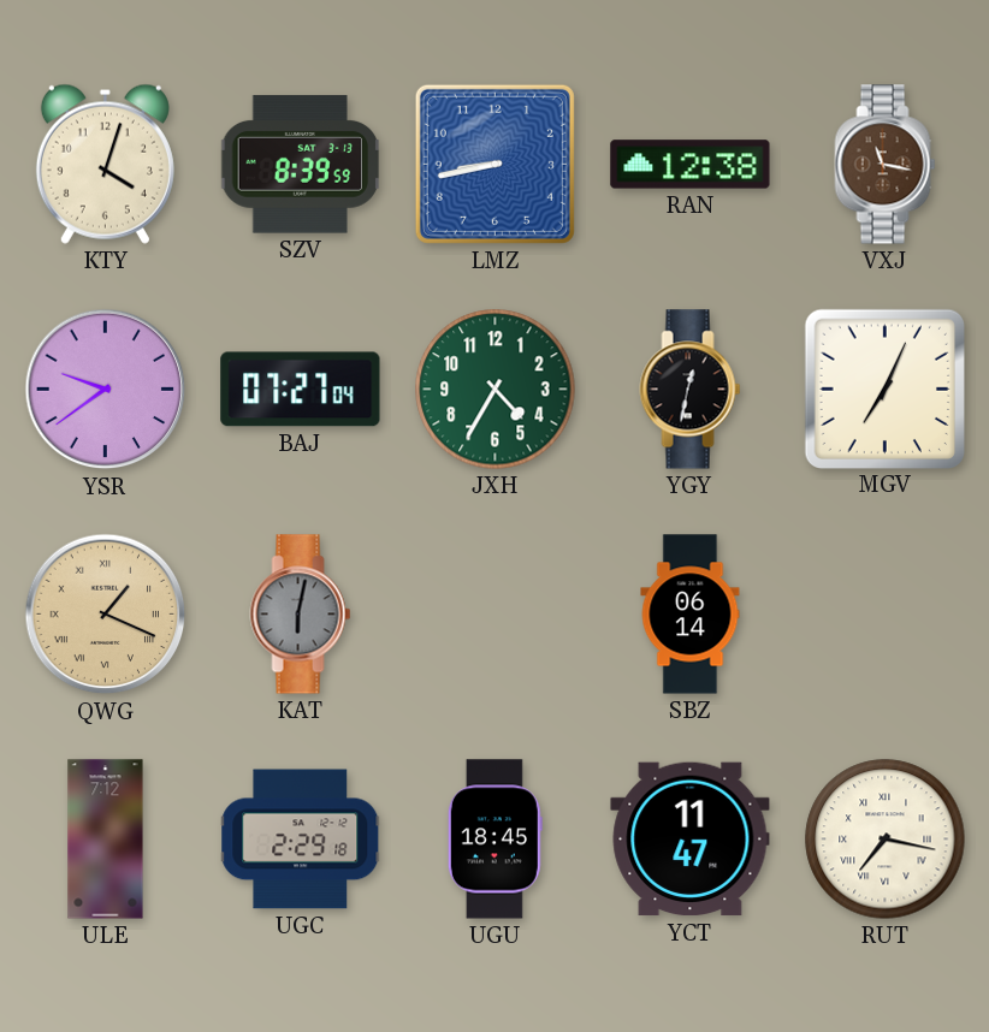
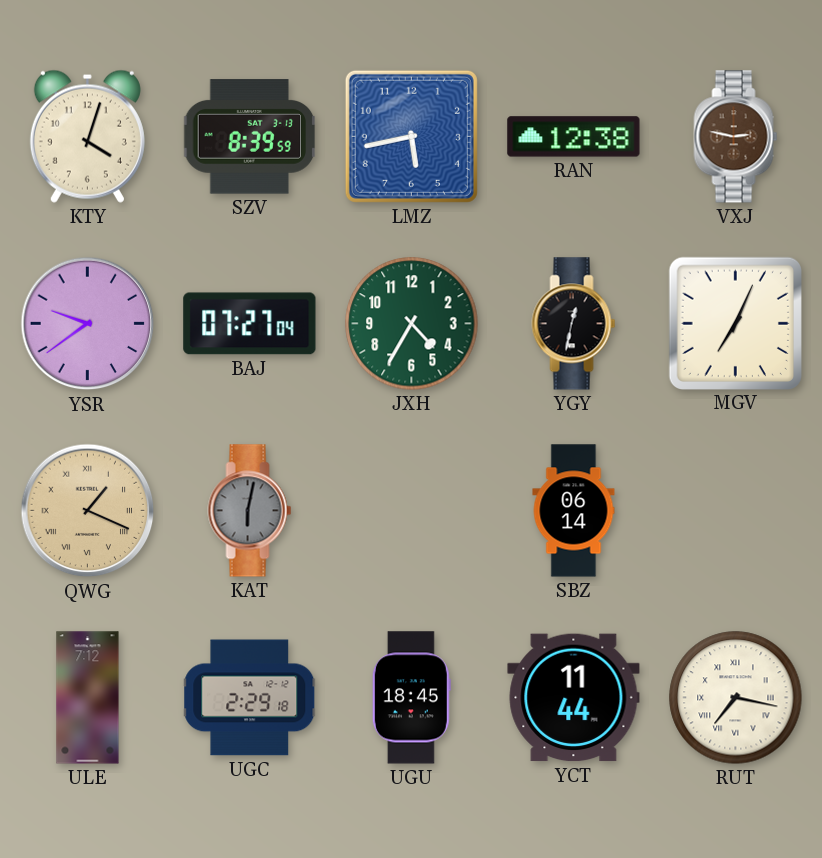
LMZ: 8:43 -> 5:43
VXJ: 11:17 -> 2:47
YCT: 11:47 -> 11:44
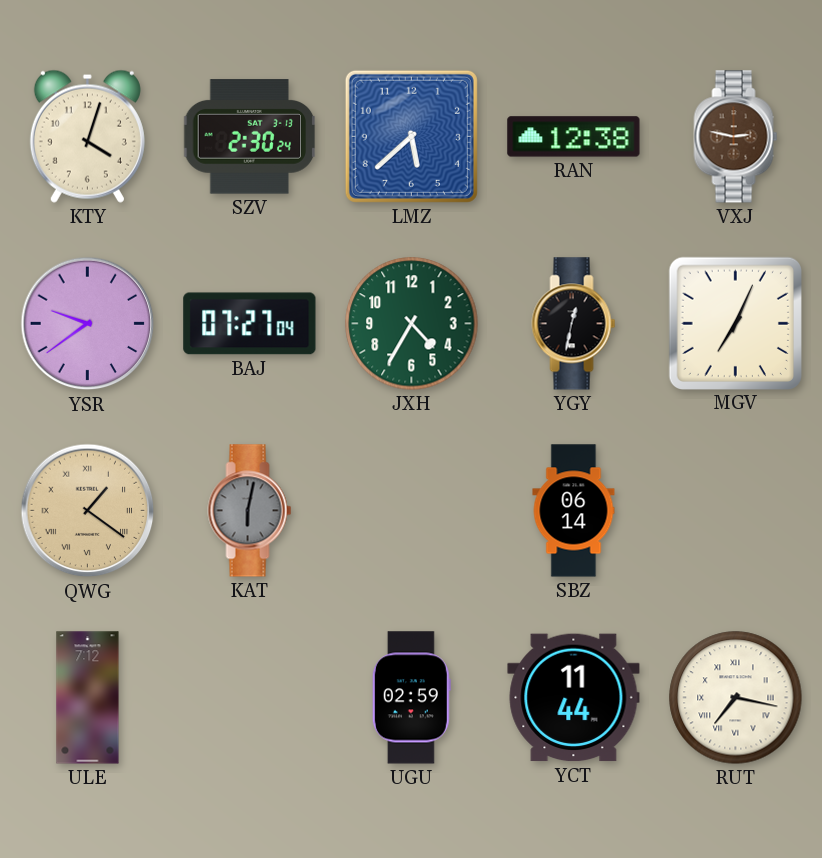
SZV: 8:39 -> 2:30
LMZ: 5:43 -> 5:38
QWG: 1:19 -> 1:21
UGC: 2:29 -> none
UGU: 18:45 -> 02:59
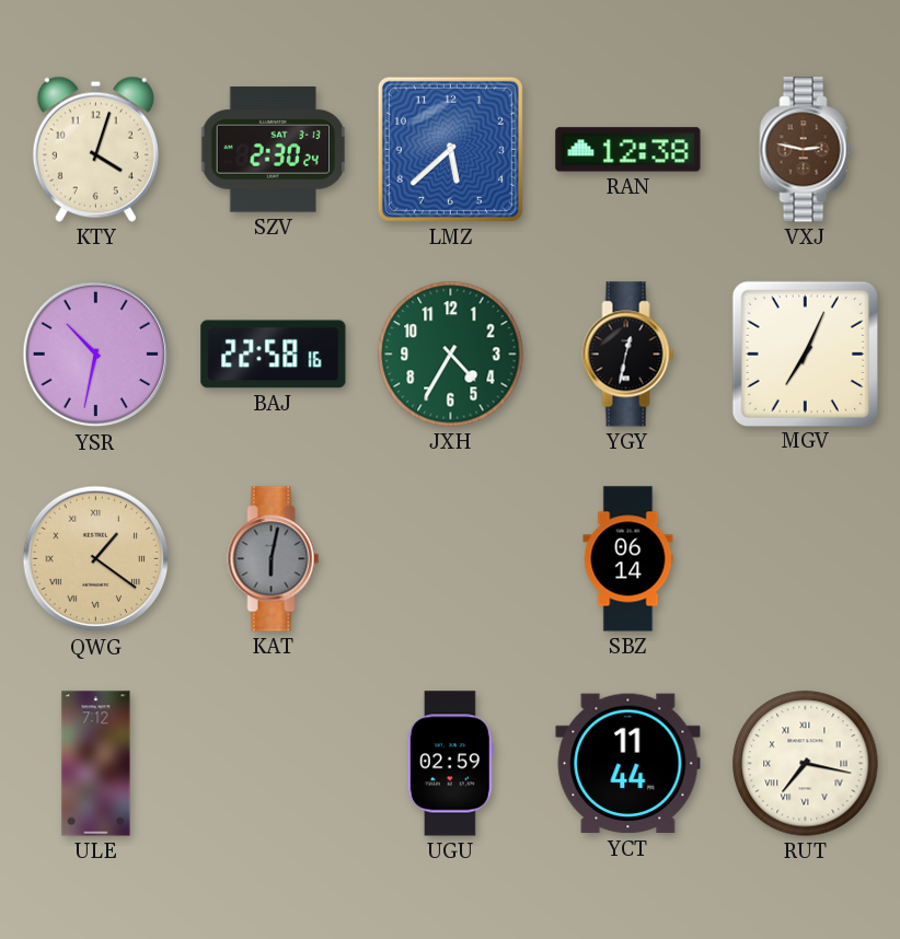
YSR: 9:39 -> 10:32
BAJ: 07:27 -> 22:58
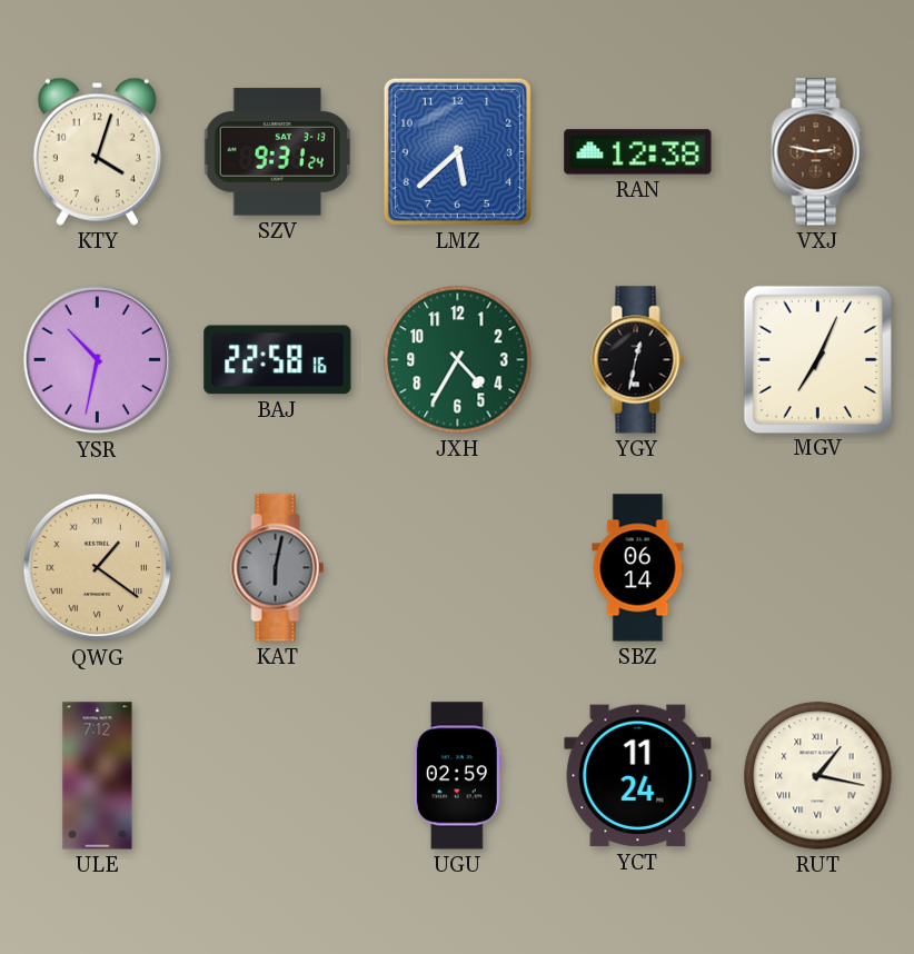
SZV: 2:30 -> 9:31
YCT: 11:44 -> 11:24
RUT: 7:17 -> 1:17
